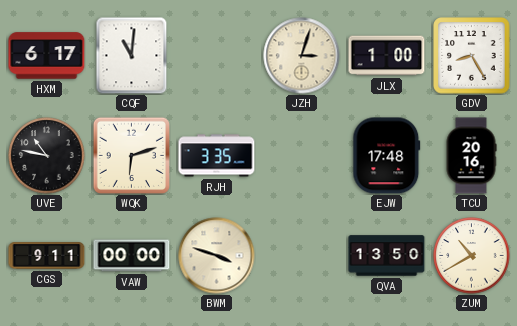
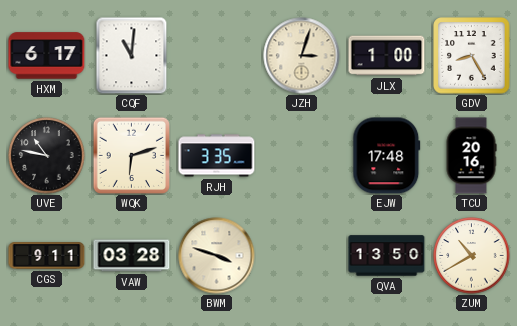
VAW: 00:00 -> 03:28
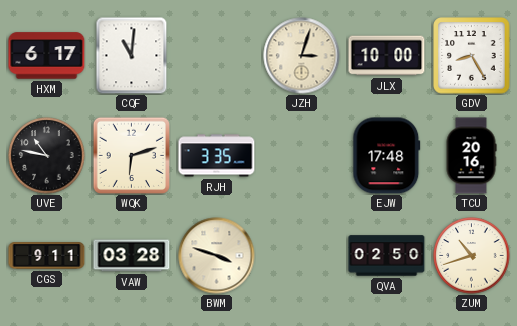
JLX: 1:00 -> 10:00
QVA: 13:50 -> 02:50
ZUM: 10:40 -> 10:42
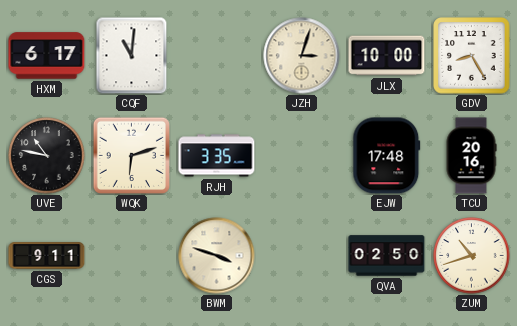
VAW: 03:28 -> none
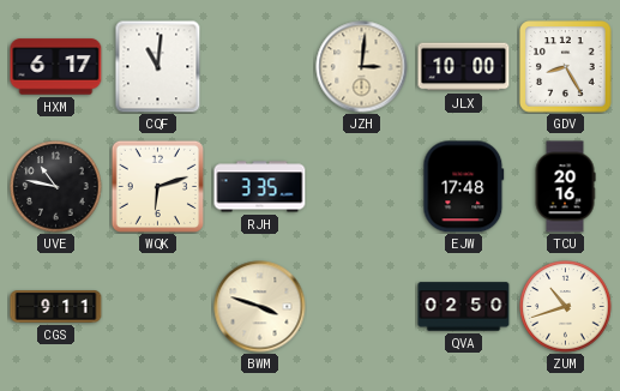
JZH: 3:03 -> 3:01
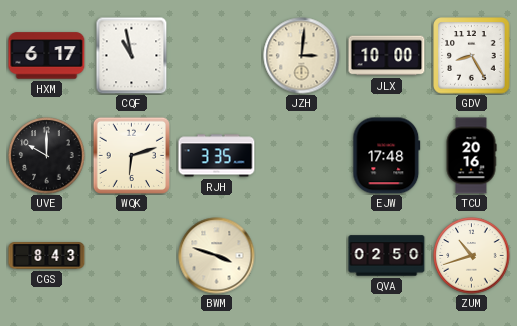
CQF: 11:01 -> 10:58
UVE: 10:47 -> 10:00
CGS: 9:11 -> 8:43
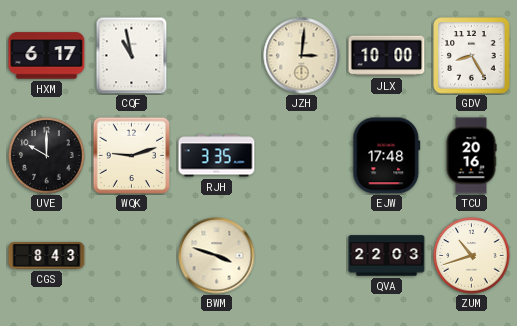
WQK: 6:12 -> 9:12
QVA: 02:50 -> 22:03
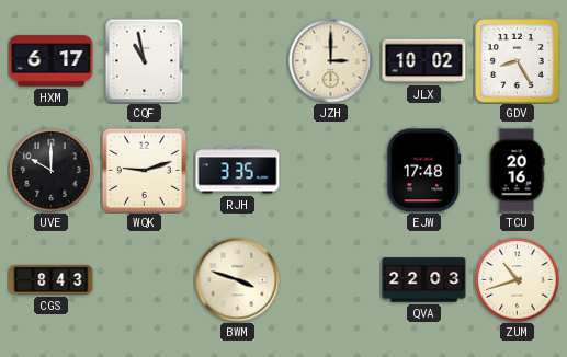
JZH: 3:01 -> 3:00
JLX: 10:00 -> 10:02
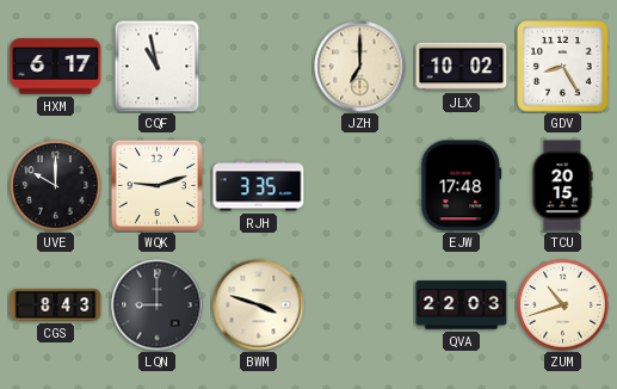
JZH: 3:00 -> 7:00
TCU: 20:16 -> 20:15
LQN: none -> 9:00
